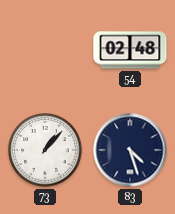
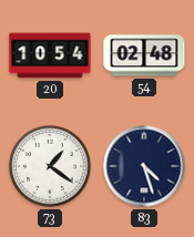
20: none -> 10:54
73: 1:07 -> 1:21
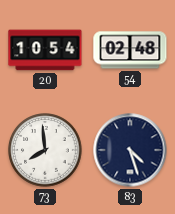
73: 1:21 -> 7:59
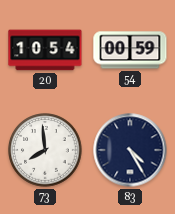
54: 02:48 -> 00:59
83: 4:27 -> 4:25
